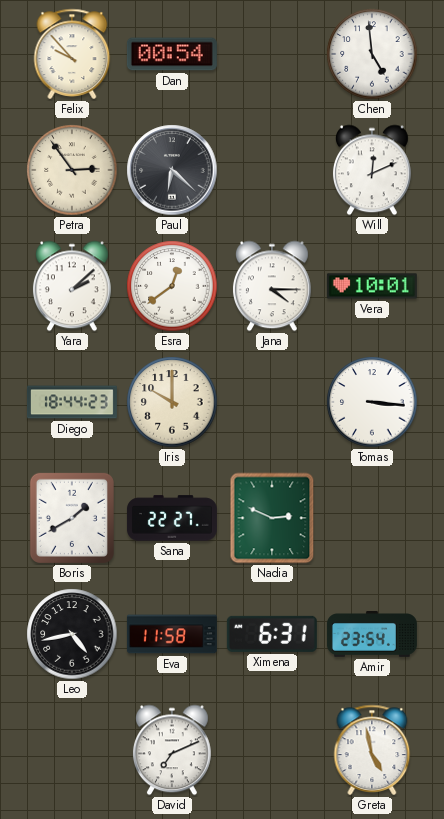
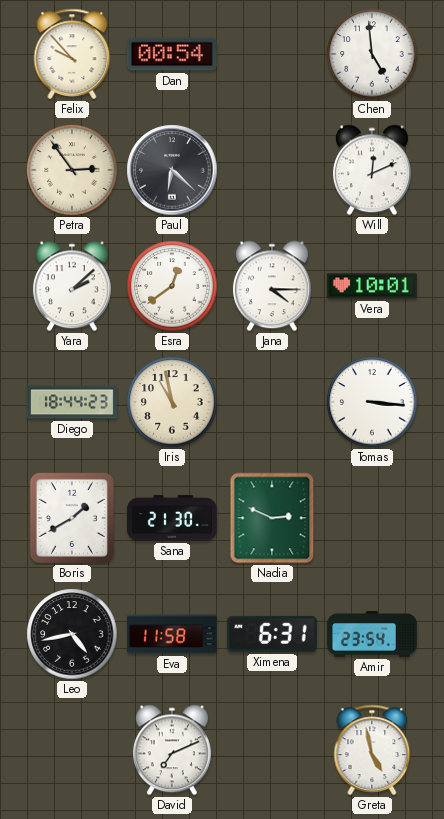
Iris: 10:00 -> 10:58
Sana: 22:27 -> 21:30
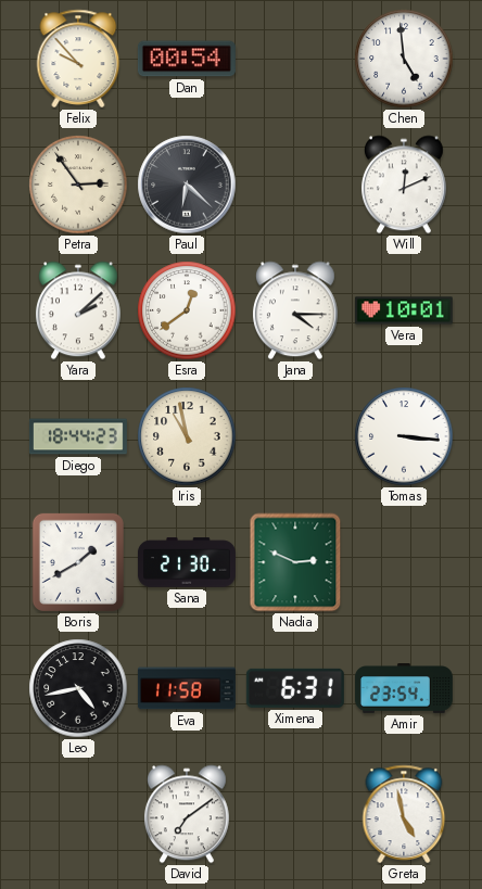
David: 7:11 -> 7:09
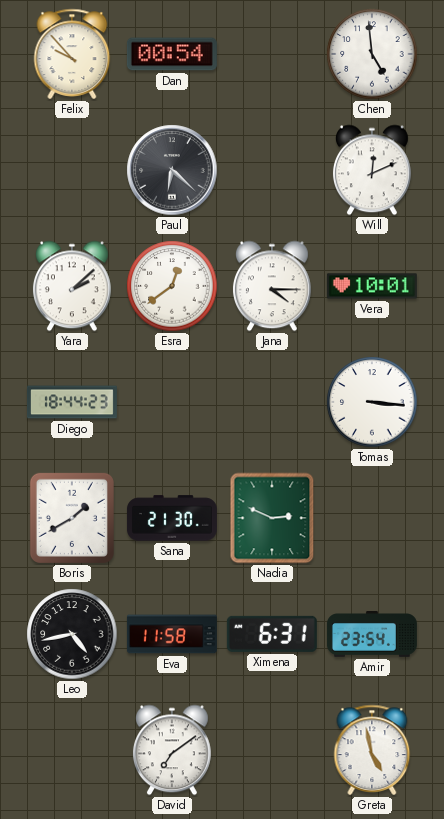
Petra: 2:54 -> none
Iris: 10:58 -> none
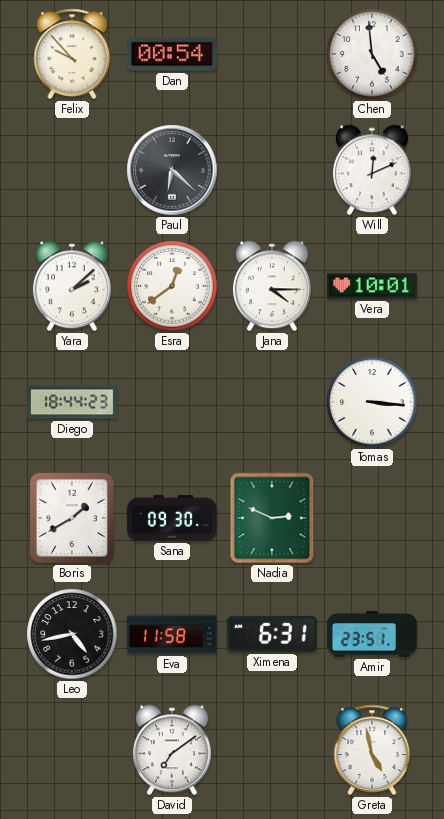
Sana: 21:30 -> 09:30
Amir: 23:54 -> 23:51
